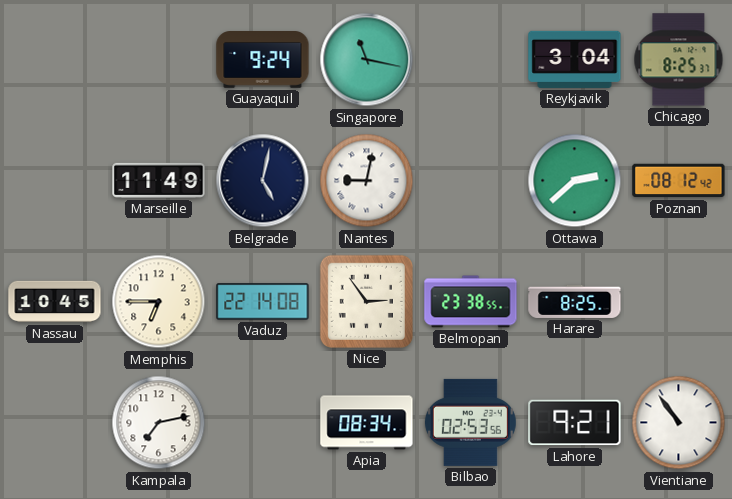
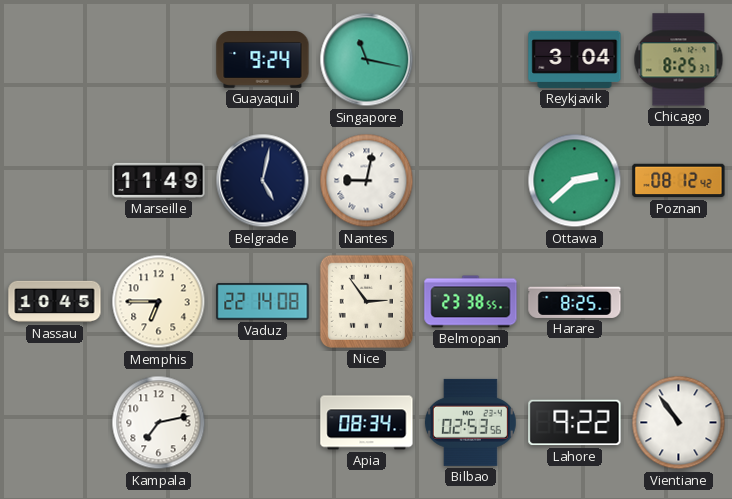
Lahore: 9:21 -> 9:22
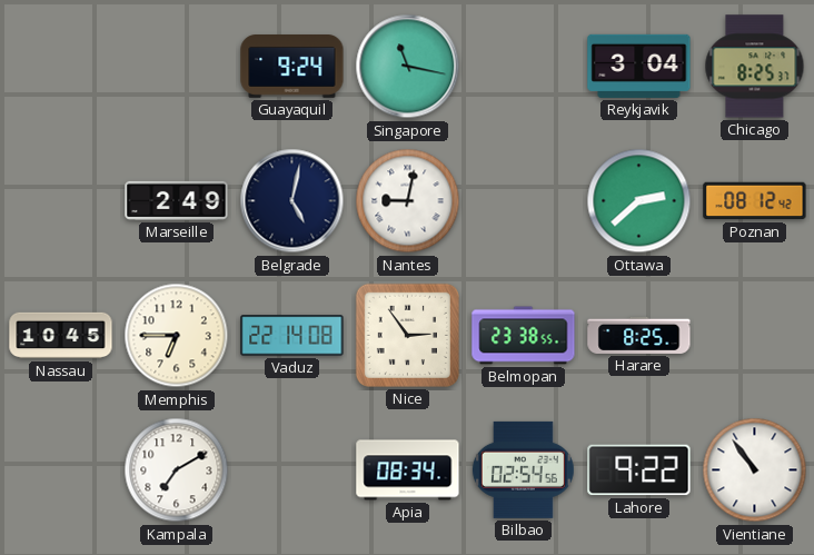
Marseille: 11:49 -> 2:49
Kampala: 7:13 -> 7:10
Bilbao: 02:53 -> 02:54
